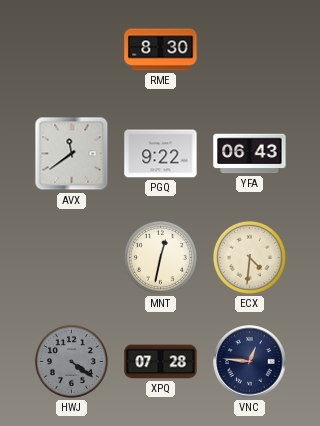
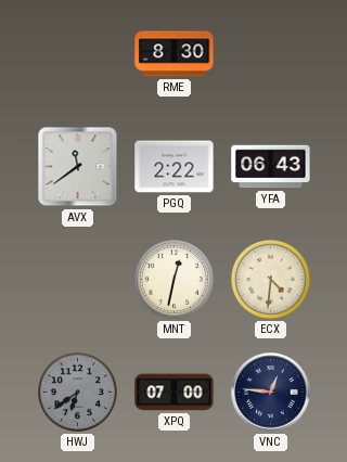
PGQ: 9:22 -> 2:22
HWJ: 4:21 -> 6:39
XPQ: 07:28 -> 07:00
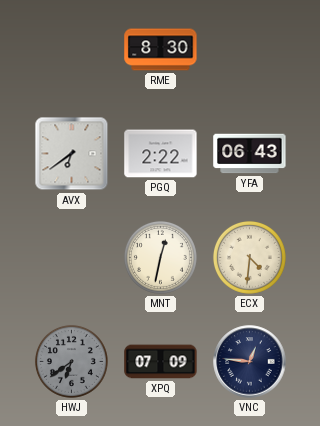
AVX: 11:39 -> 6:39
XPQ: 07:00 -> 07:09
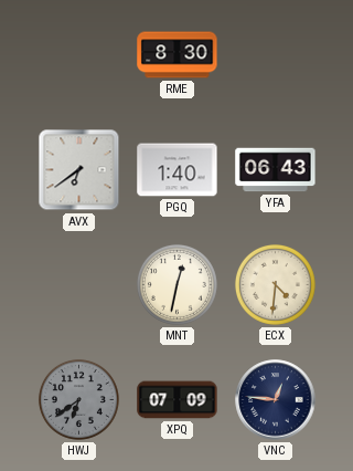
PGQ: 2:22 -> 1:40
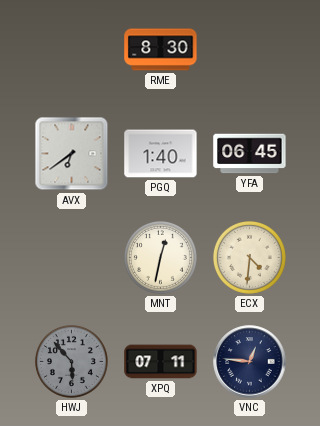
YFA: 06:43 -> 06:45
HWJ: 6:39 -> 5:53
XPQ: 07:09 -> 07:11
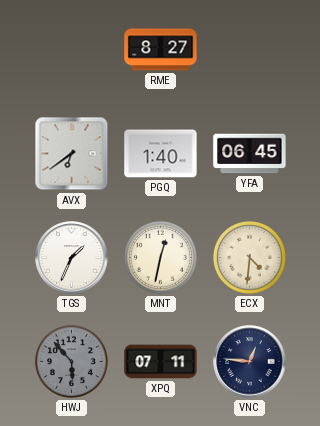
RME: 8:30 -> 8:27
TGS: none -> 1:34
